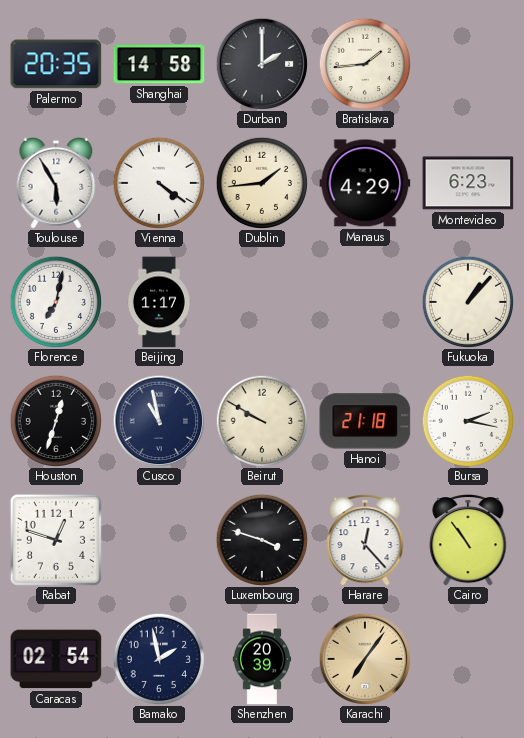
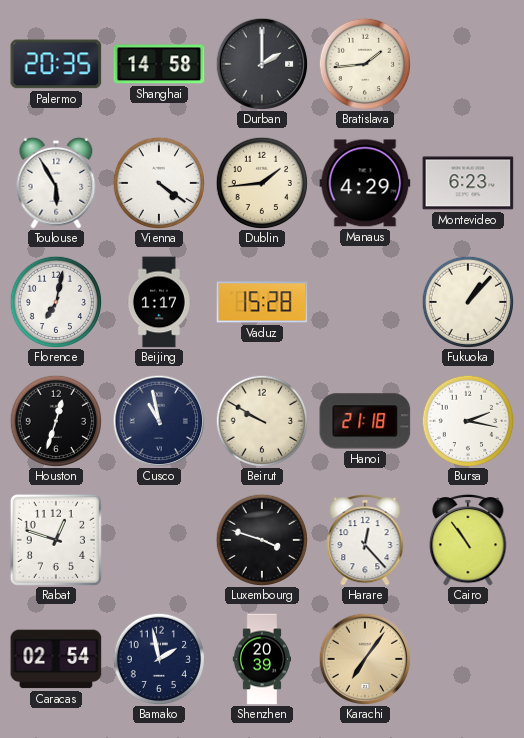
Vaduz: none -> 15:28
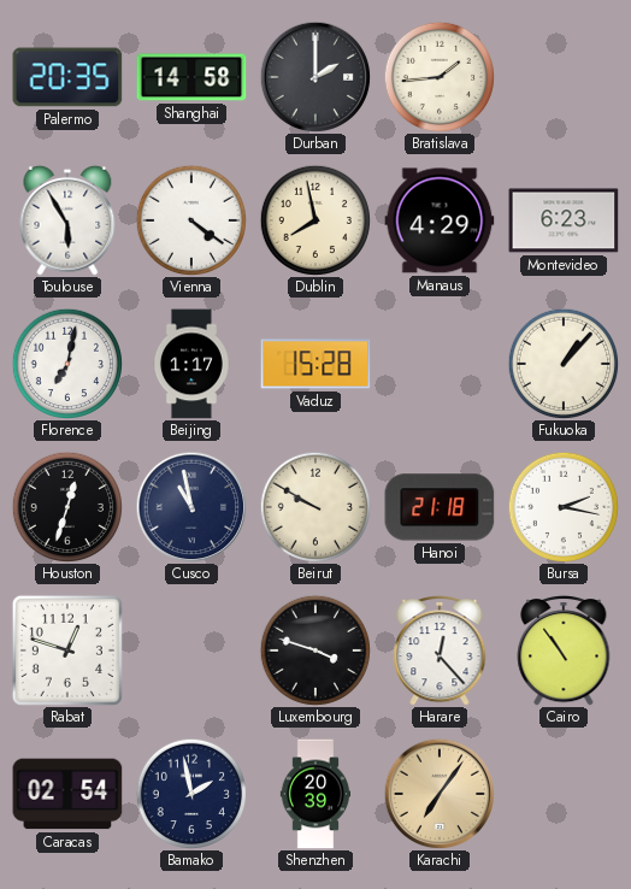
Dublin: 1:44 -> 7:58
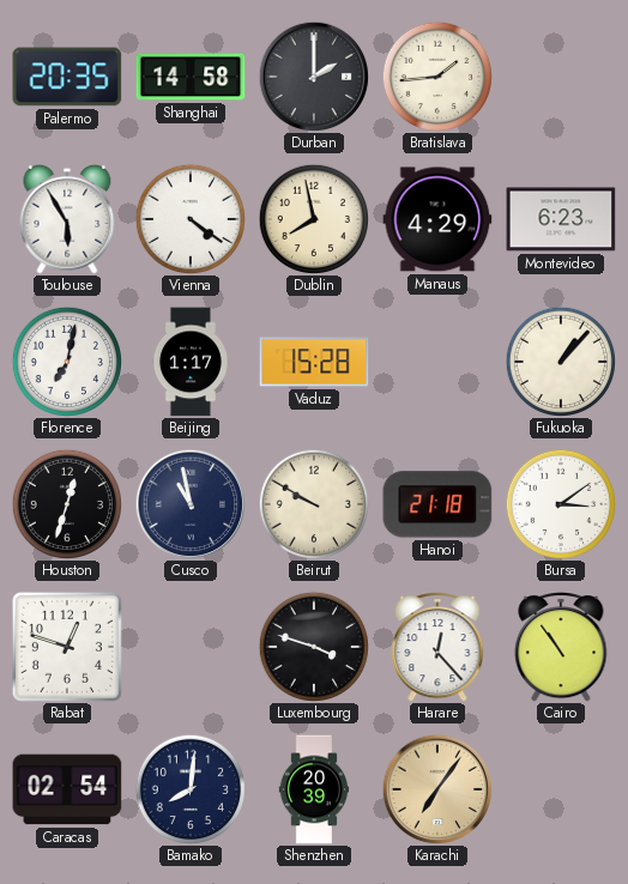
Bursa: 2:17 -> 3:09
Bamako: 1:58 -> 8:01
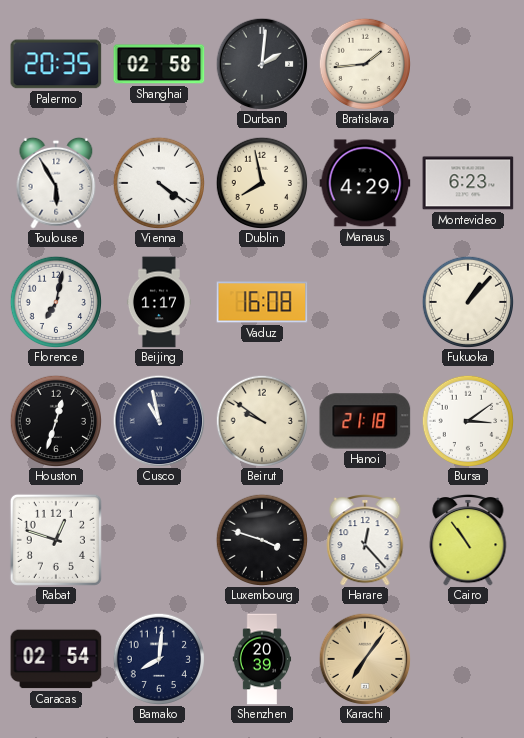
Shanghai: 14:58 -> 02:58
Durban: 2:00 -> 2:01
Vaduz: 15:28 -> 16:08
Beirut: 9:50 -> 9:51
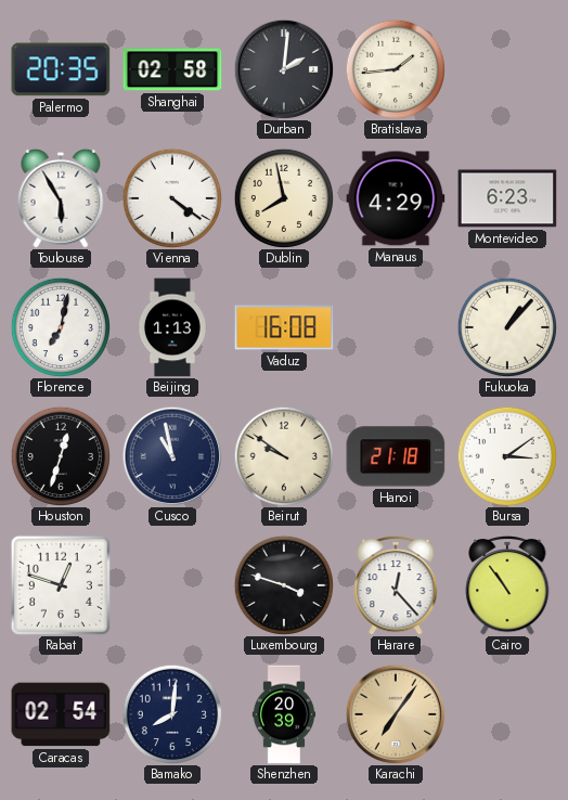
Beijing: 1:17 -> 1:13
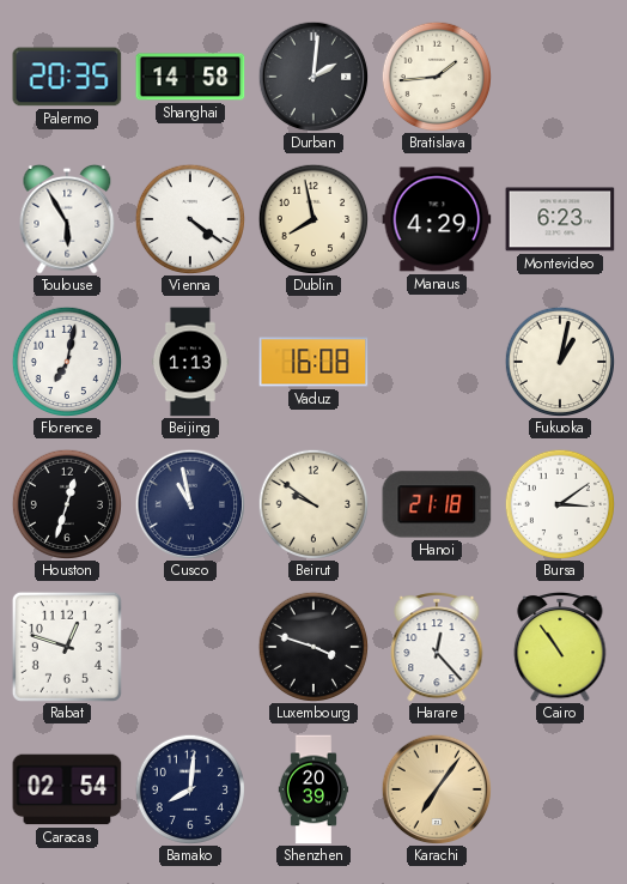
Shanghai: 02:58 -> 14:58
Fukuoka: 1:07 -> 1:02
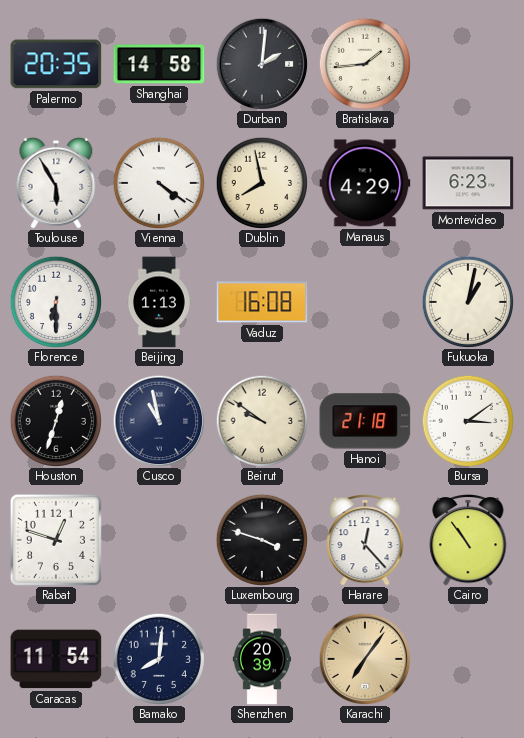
Florence: 7:02 -> 6:30
Caracas: 02:54 -> 11:54
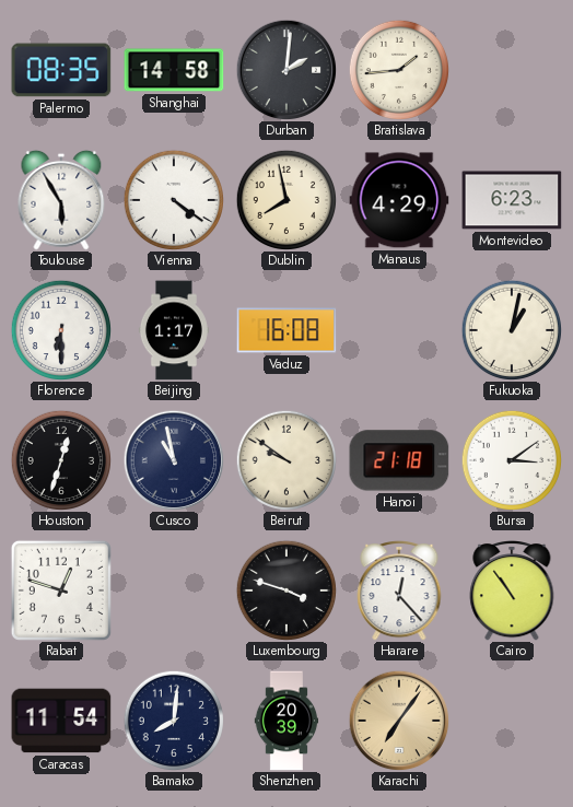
Palermo: 20:35 -> 08:35
Beijing: 1:13 -> 1:17
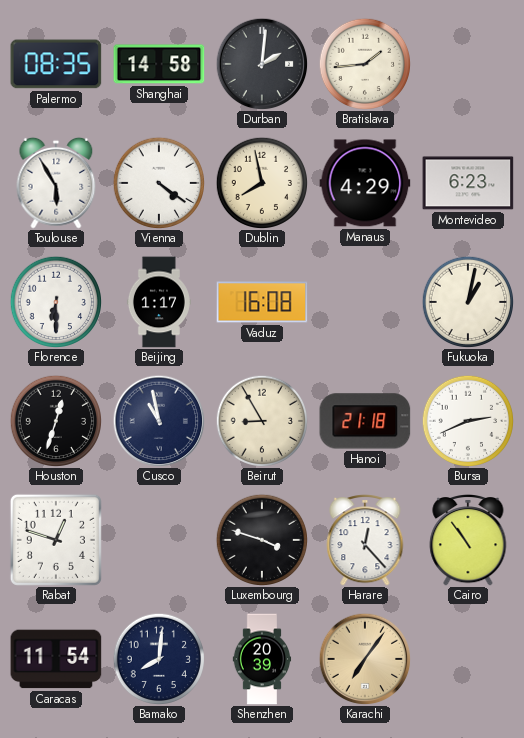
Beirut: 9:51 -> 8:55
Bursa: 3:09 -> 2:41
